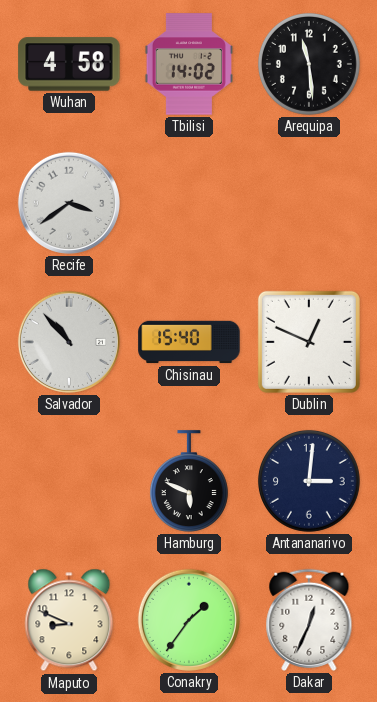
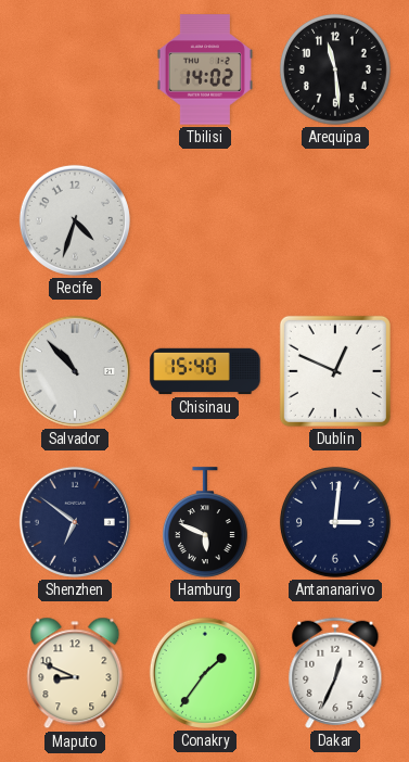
Wuhan: 4:58 -> none
Recife: 3:39 -> 4:33
Shenzhen: none -> 6:51
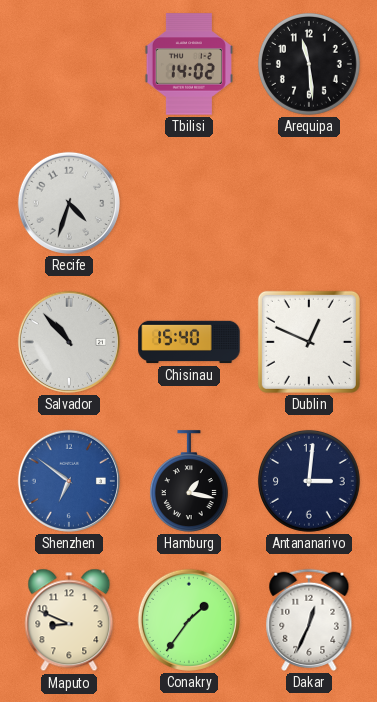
Shenzhen dial: navy -> blue
Hamburg: 5:49 -> 1:17
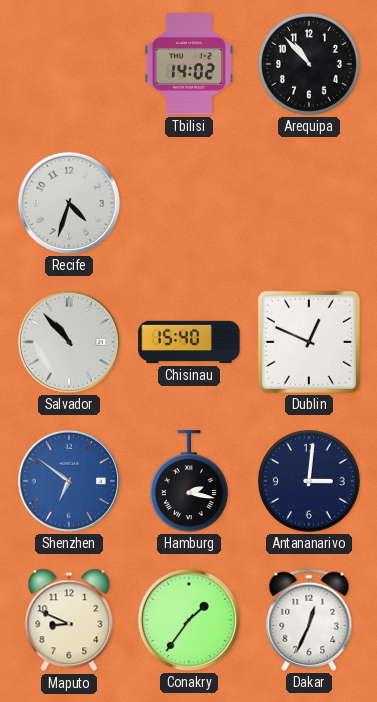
Arequipa: 11:29 -> 10:53
Hamburg: 1:17 -> 2:17
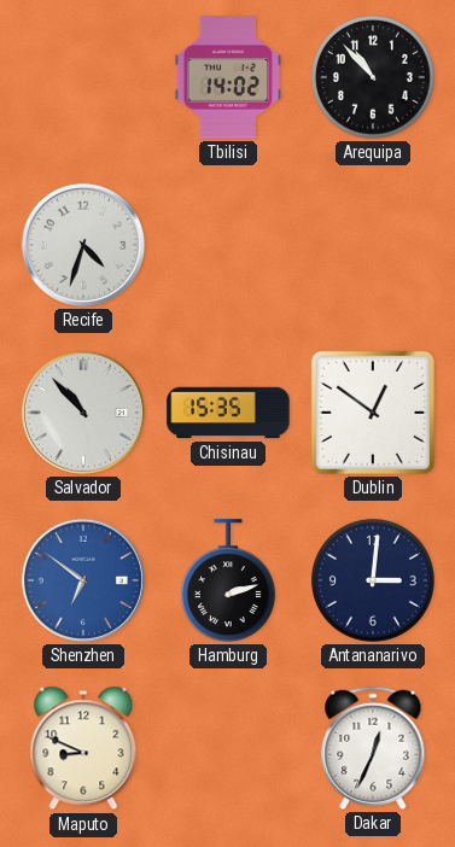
Chisinau: 15:40 -> 15:35
Dublin: 12:49 -> 12:51
Hamburg: 2:17 -> 2:12
Conakry: 1:36 -> none
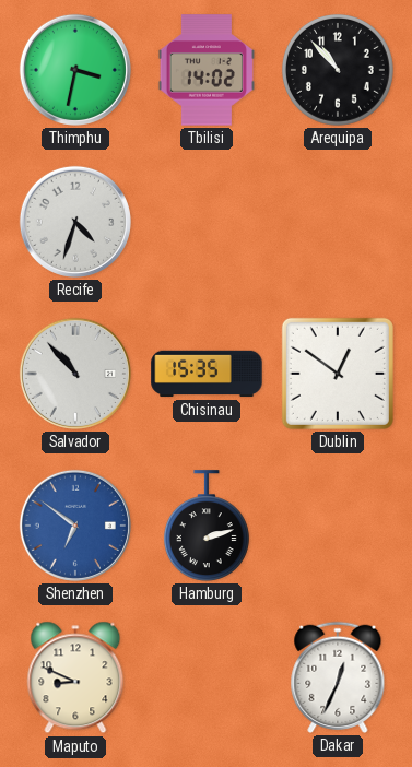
Thimphu: none -> 3:32
Antananarivo: 3:01 -> none
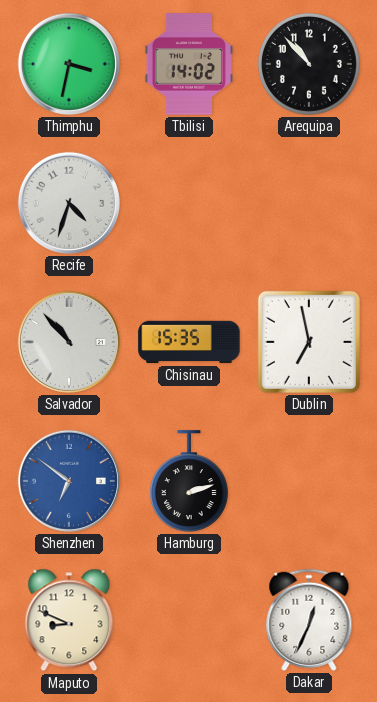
Dublin: 12:51 -> 6:58
